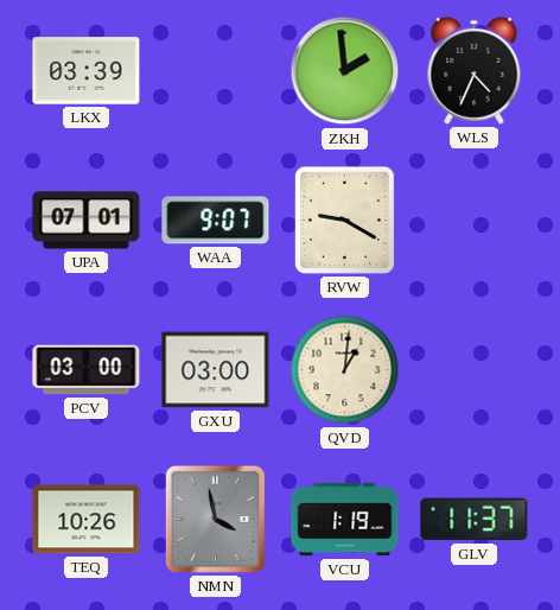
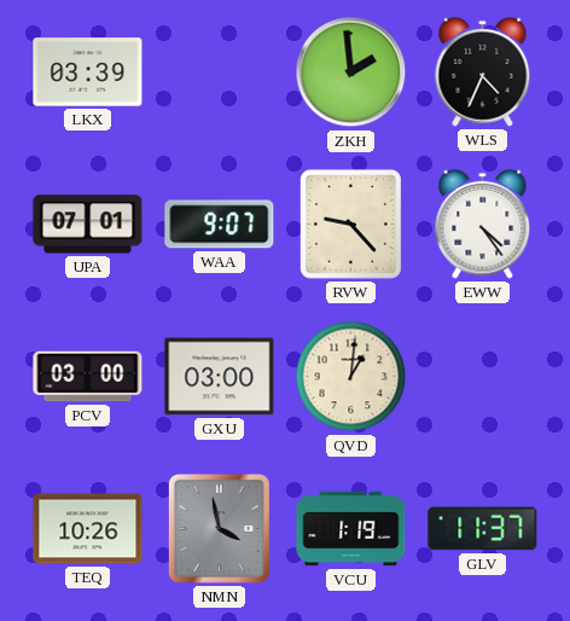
RVW: 9:20 -> 9:23
EWW: none -> 4:24
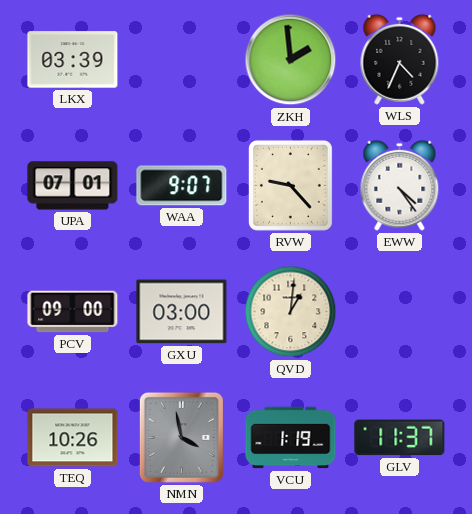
PCV: 03:00 -> 09:00
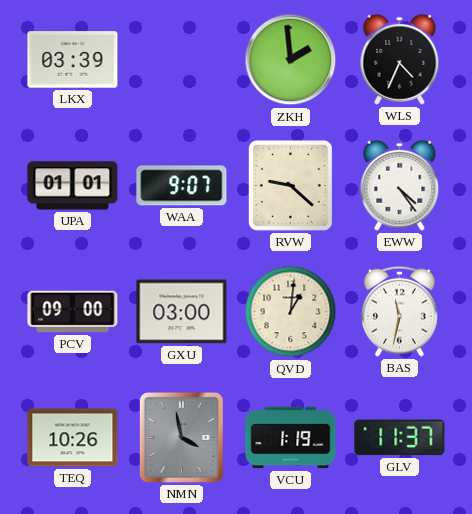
UPA: 07:01 -> 01:01
RVW: 9:23 -> 9:22
BAS: none -> 11:32
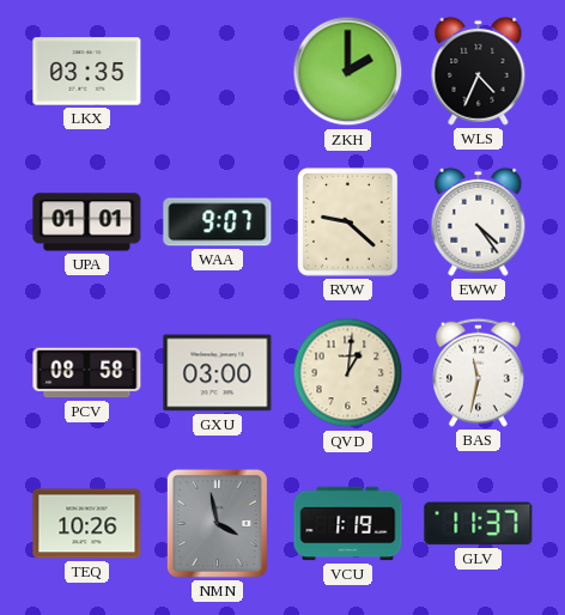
LKX: 03:39 -> 03:35
ZKH: 1:59 -> 2:00
PCV: 09:00 -> 08:58
